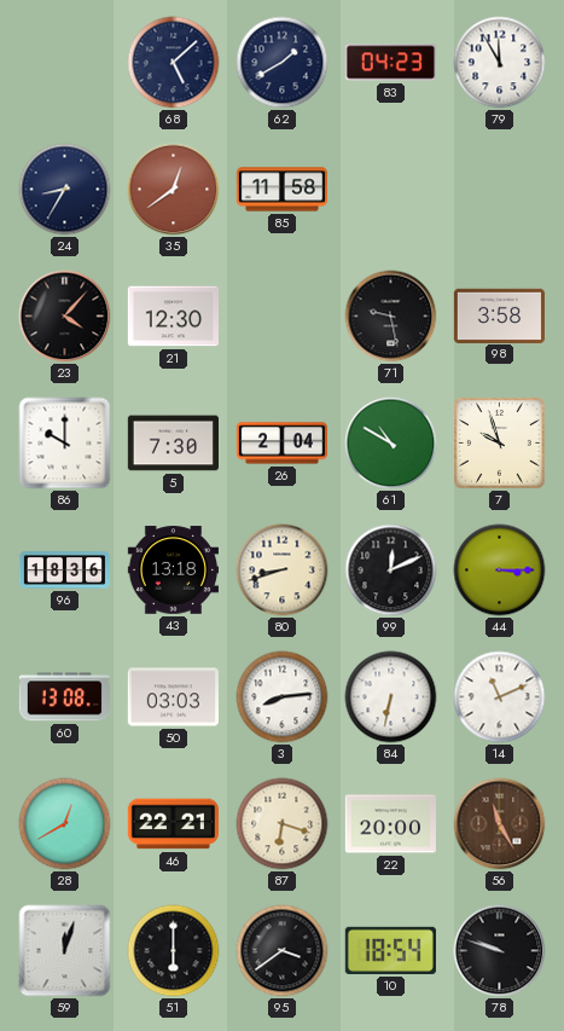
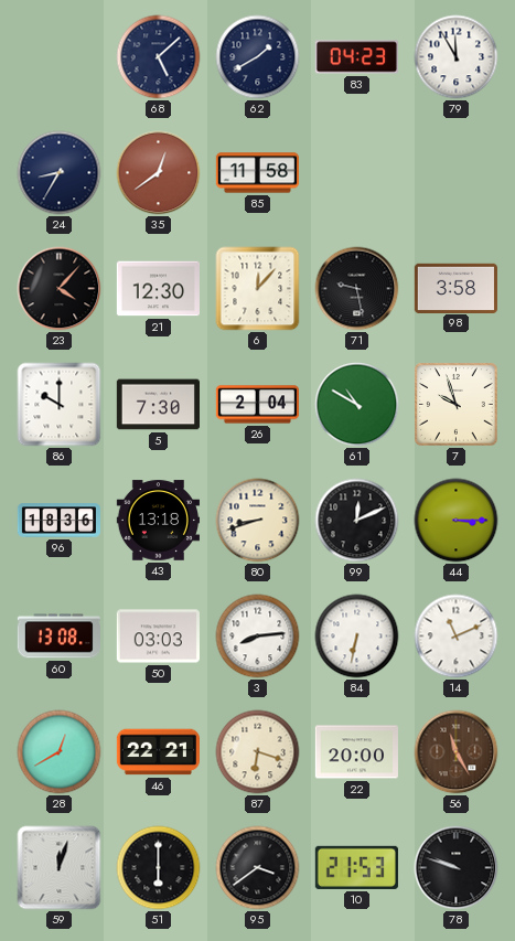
6: none -> 12:07
10: 18:54 -> 21:53
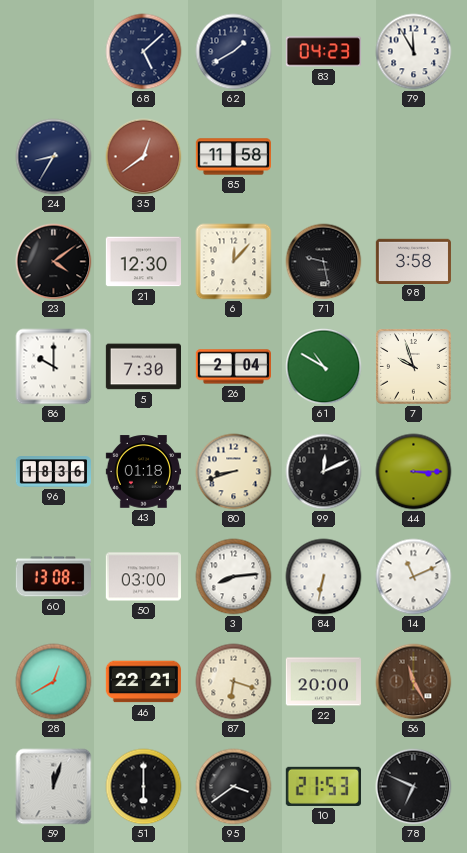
23: 4:07 -> 4:09
43: 13:18 -> 01:18
50: 03:03 -> 03:00
78: 9:48 -> 6:49
